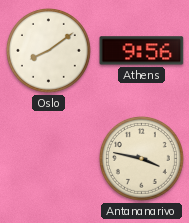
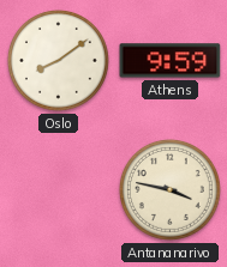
Athens: 9:56 -> 9:59
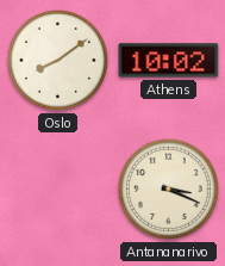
Athens: 9:59 -> 10:02
Antananarivo: 3:47 -> 3:19
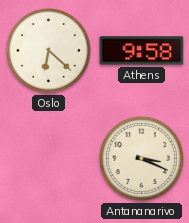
Oslo: 8:09 -> 6:22
Athens: 10:02 -> 9:58
